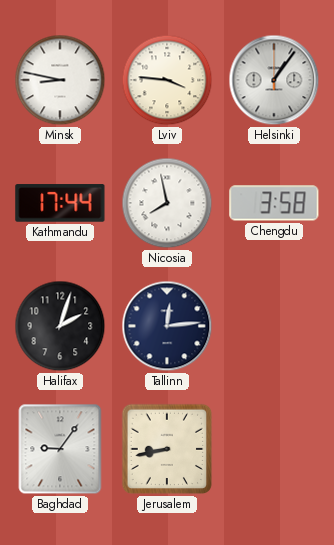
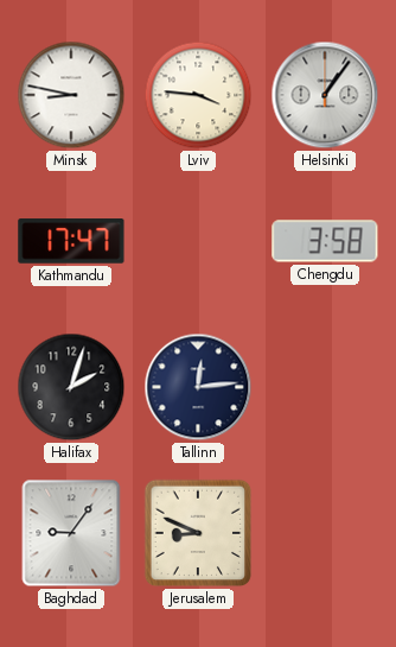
Kathmandu: 17:44 -> 17:47
Nicosia: 7:58 -> none
Jerusalem: 8:43 -> 8:49
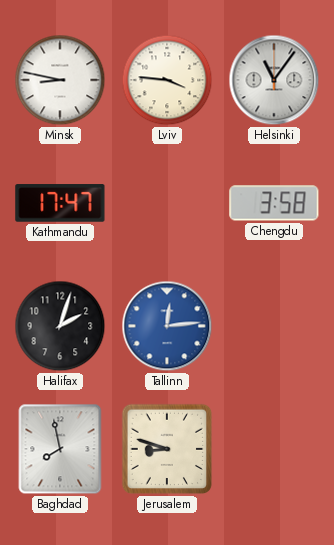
Helsinki: 1:06 -> 11:06
Tallinn dial: navy -> blue
Baghdad: 9:06 -> 7:58
Jerusalem: 8:49 -> 8:48
